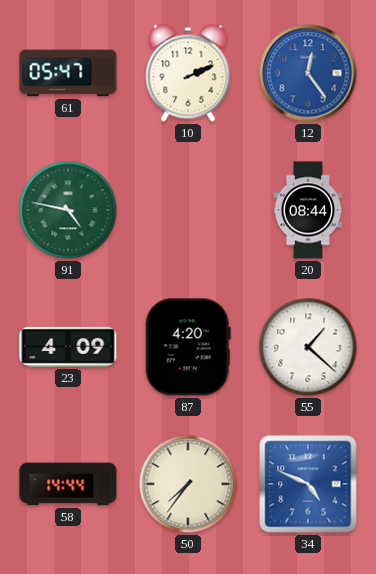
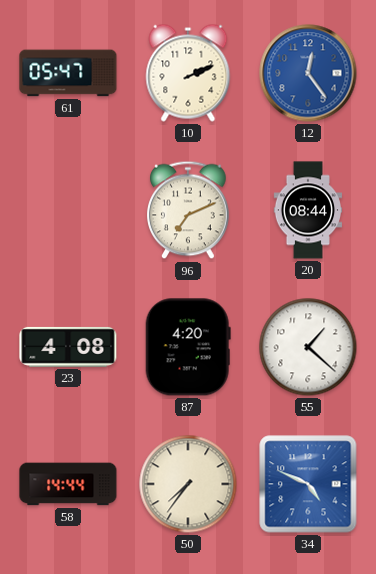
91: 4:47 -> none
96: none -> 7:11
23: 4:09 -> 4:08
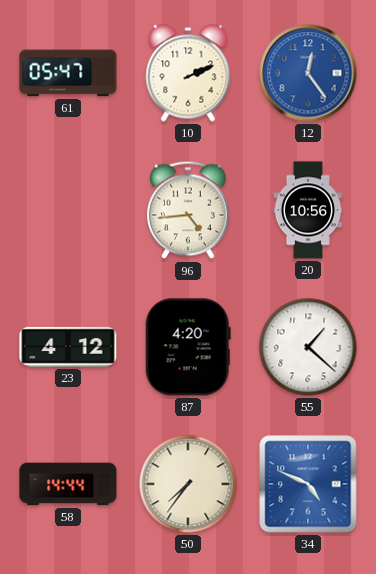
96: 7:11 -> 4:44
20: 08:44 -> 10:56
23: 4:08 -> 4:12
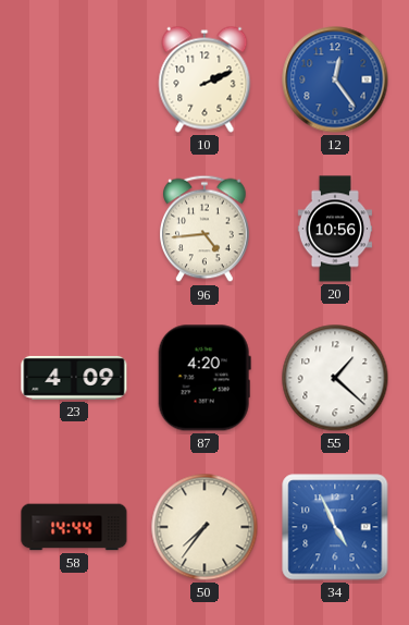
61: 05:47 -> none
23: 4:12 -> 4:09
34: 4:49 -> 4:56
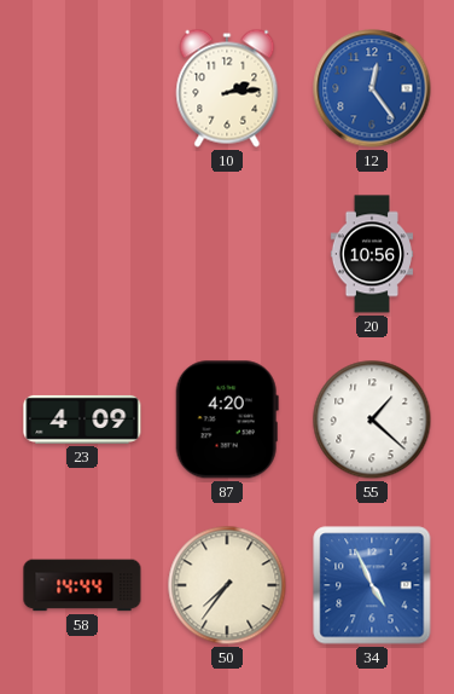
10: 2:11 -> 2:14
96: 4:44 -> none
